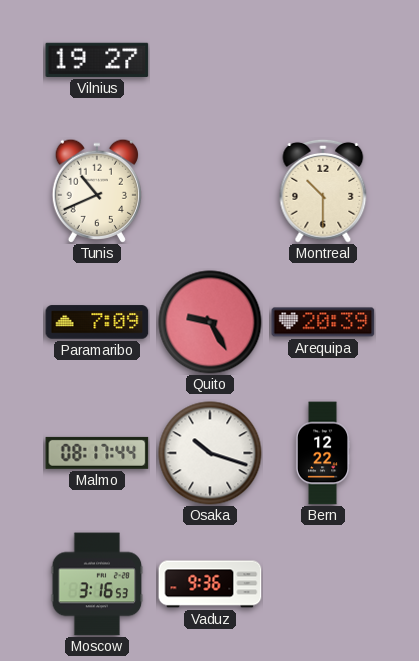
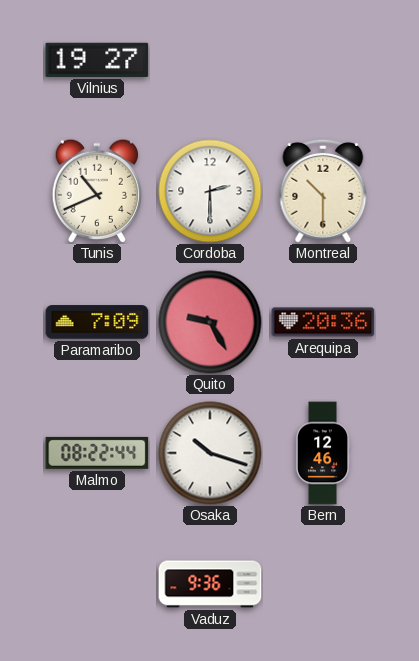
Cordoba: none -> 2:30
Arequipa: 20:39 -> 20:36
Malmo: 08:17 -> 08:22
Bern: 12:22 -> 12:46
Moscow: 3:16 -> none
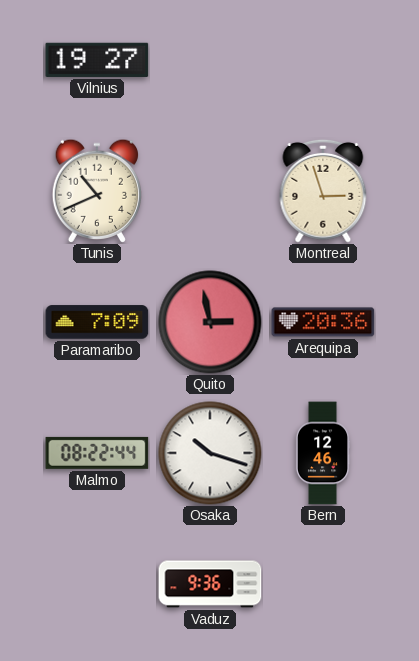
Cordoba: 2:30 -> none
Montreal: 10:30 -> 2:57
Quito: 9:25 -> 2:58
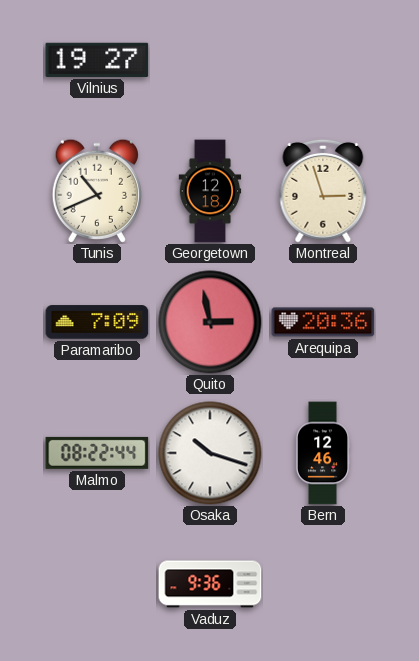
Georgetown: none -> 12:18
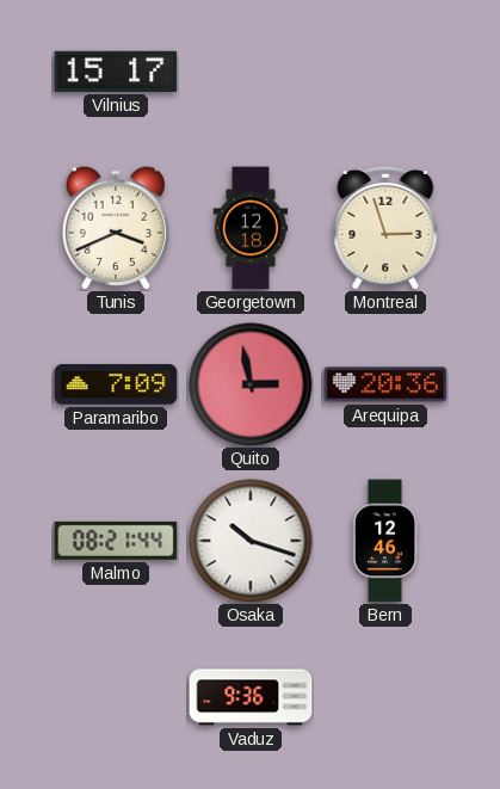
Vilnius: 19:27 -> 15:17
Tunis: 10:41 -> 3:41
Malmo: 08:22 -> 08:21
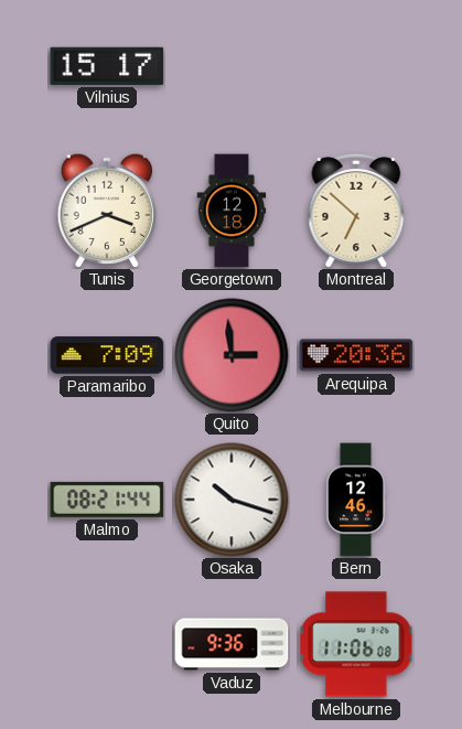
Montreal: 2:57 -> 6:52
Quito: 2:58 -> 2:59
Melbourne: none -> 11:06
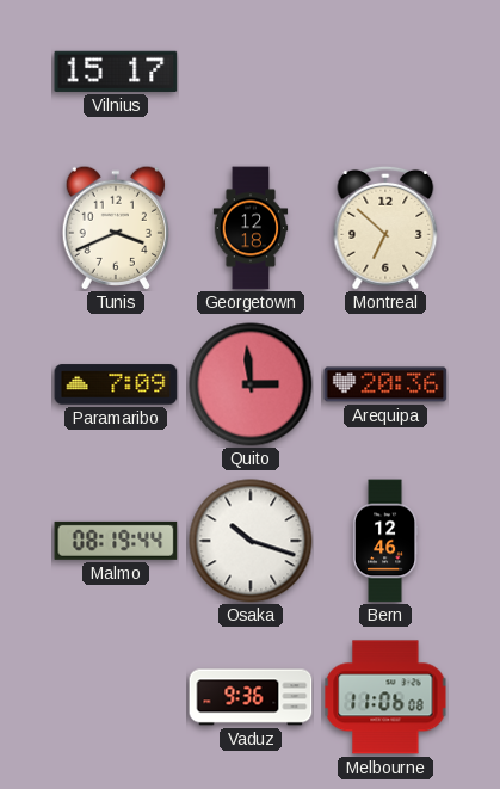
Malmo: 08:21 -> 08:19
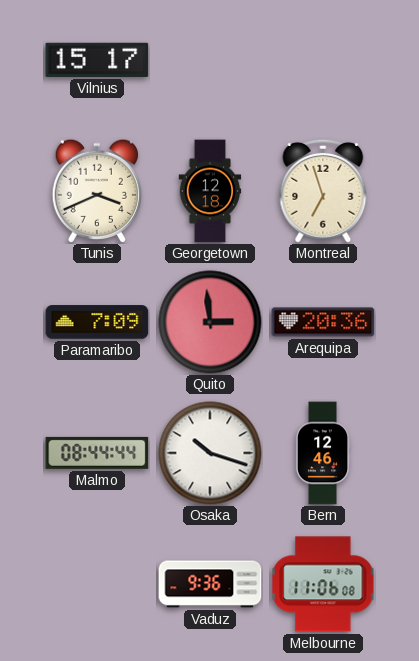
Montreal: 6:52 -> 6:57
Malmo: 08:19 -> 08:44
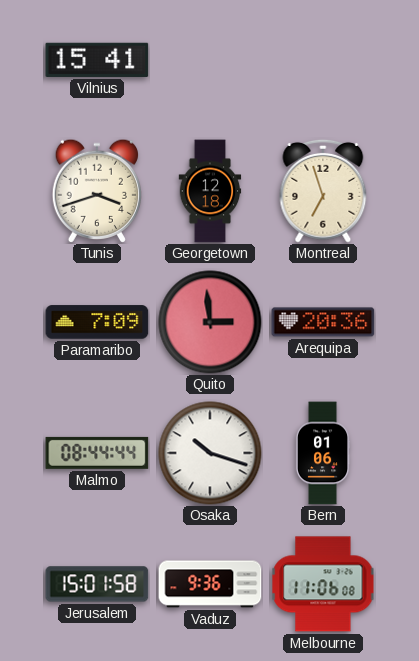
Vilnius: 15:17 -> 15:41
Tunis: 3:41 -> 3:42
Bern: 12:46 -> 01:06
Jerusalem: none -> 15:01
